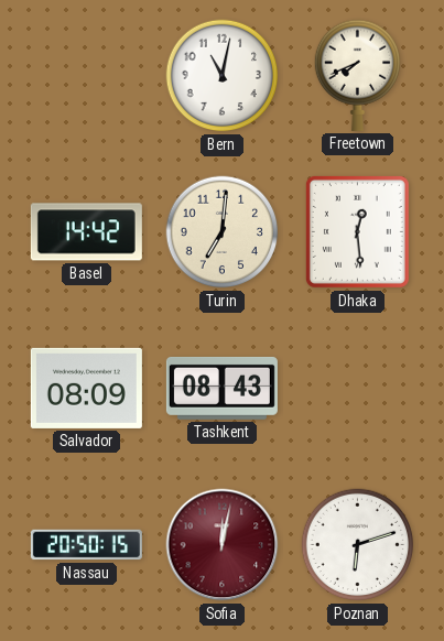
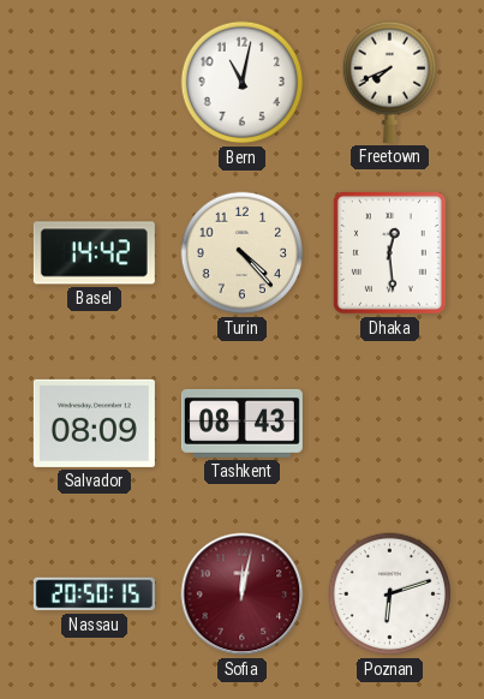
Turin: 7:01 -> 4:23
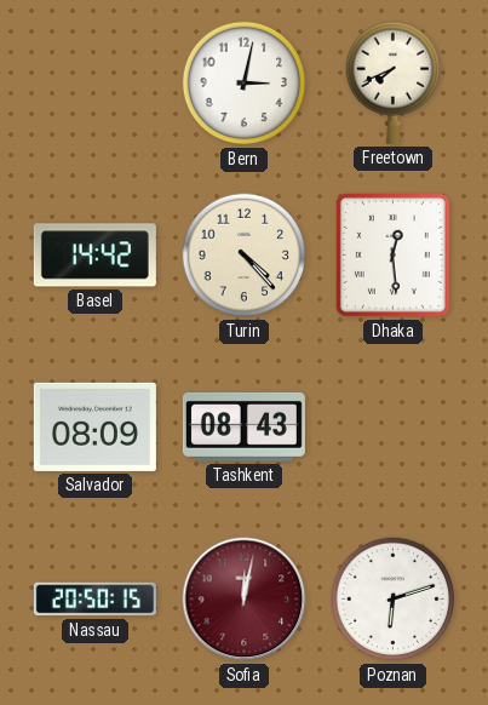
Bern: 11:02 -> 3:02
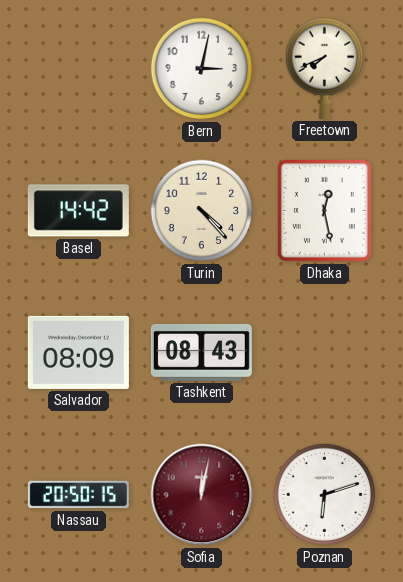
Dhaka: 12:29 -> 12:28
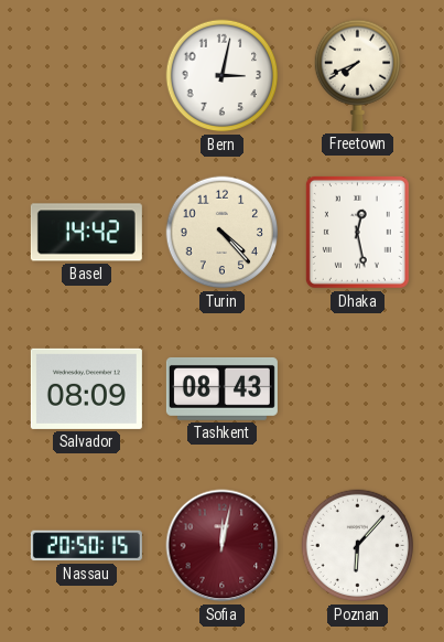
Poznan: 6:12 -> 6:07
